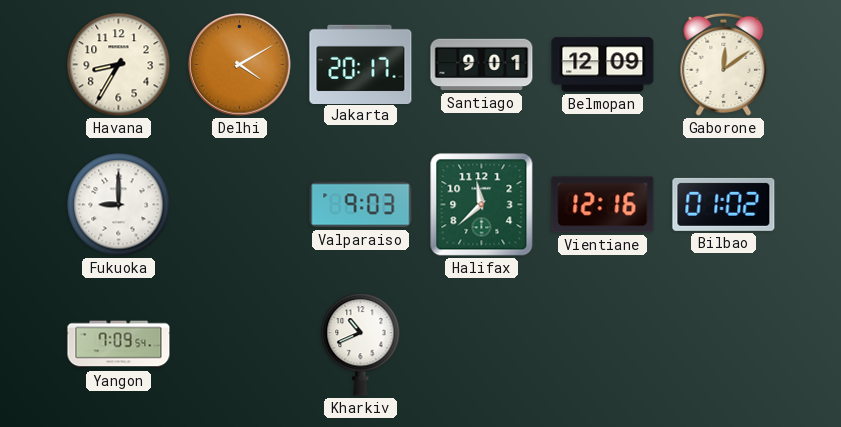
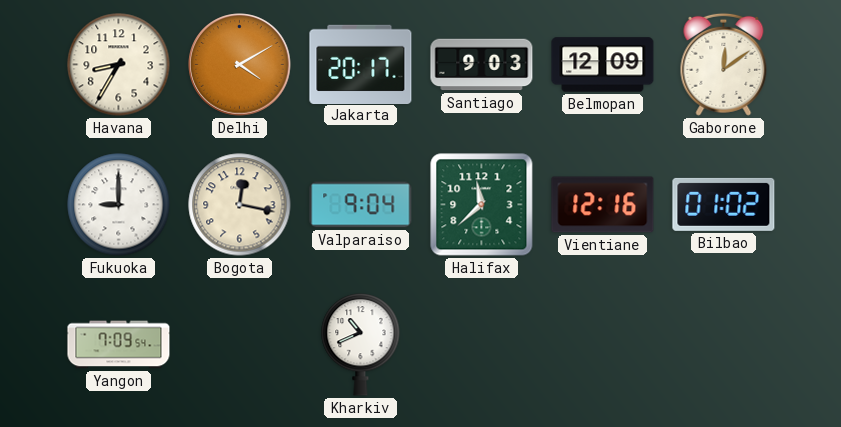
Santiago: 9:01 -> 9:03
Bogota: none -> 12:17
Valparaiso: 9:03 -> 9:04
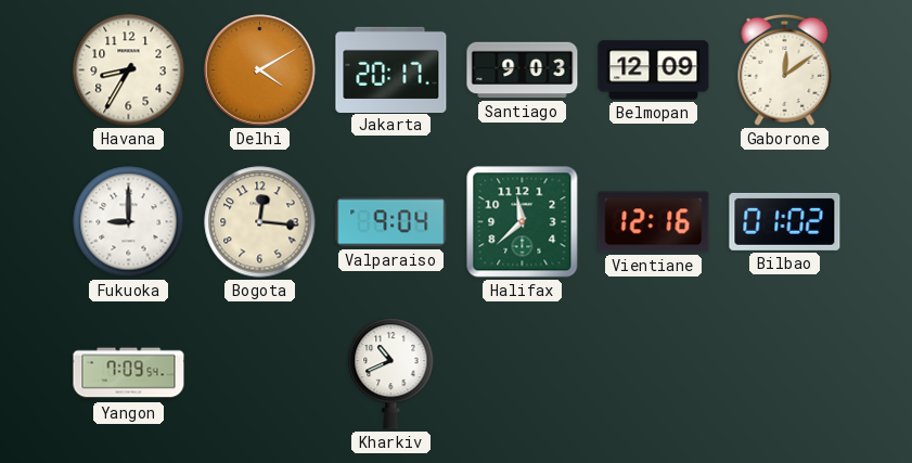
Bogota: 12:17 -> 12:16
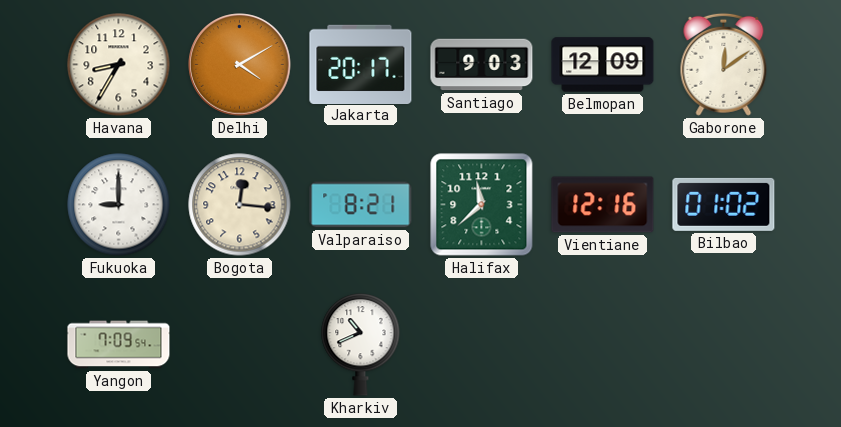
Valparaiso: 9:04 -> 8:21
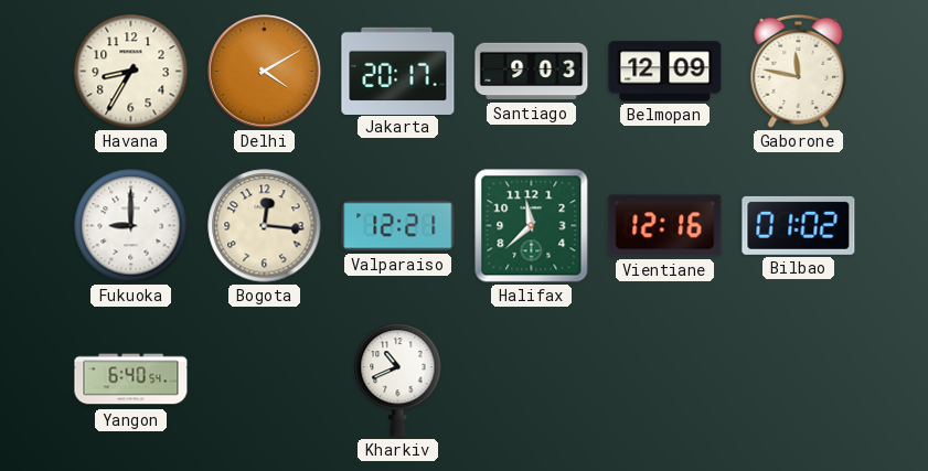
Gaborone: 12:09 -> 11:47
Valparaiso: 8:21 -> 12:21
Yangon: 7:09 -> 6:40
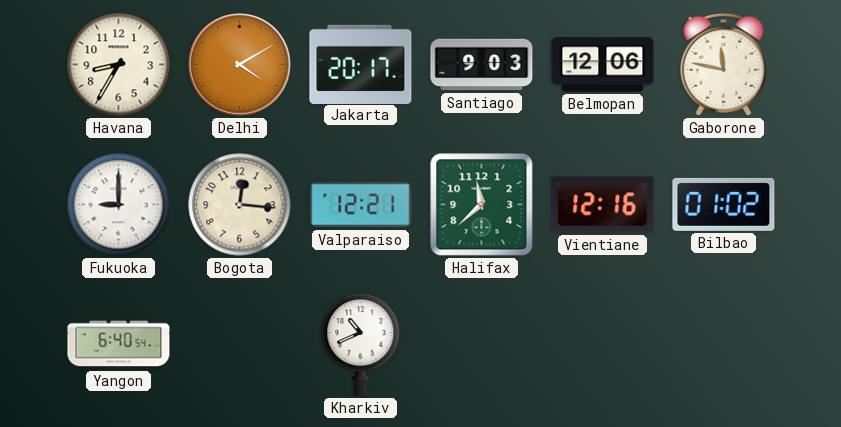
Belmopan: 12:09 -> 12:06
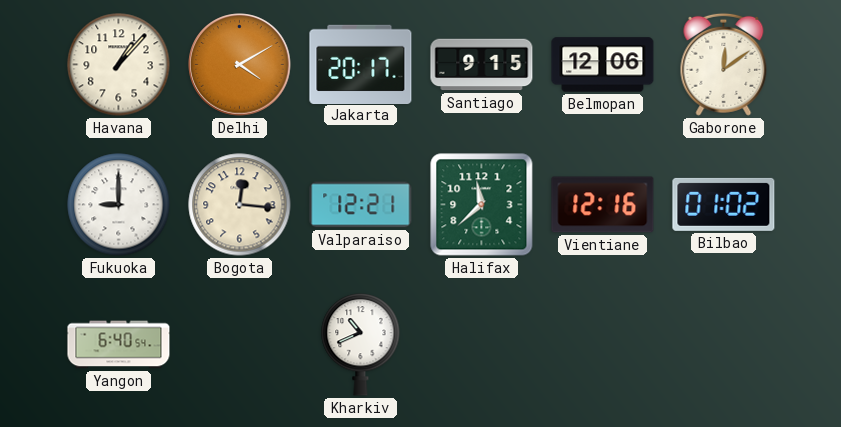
Havana: 8:35 -> 1:07
Santiago: 9:03 -> 9:15
Gaborone: 11:47 -> 12:09
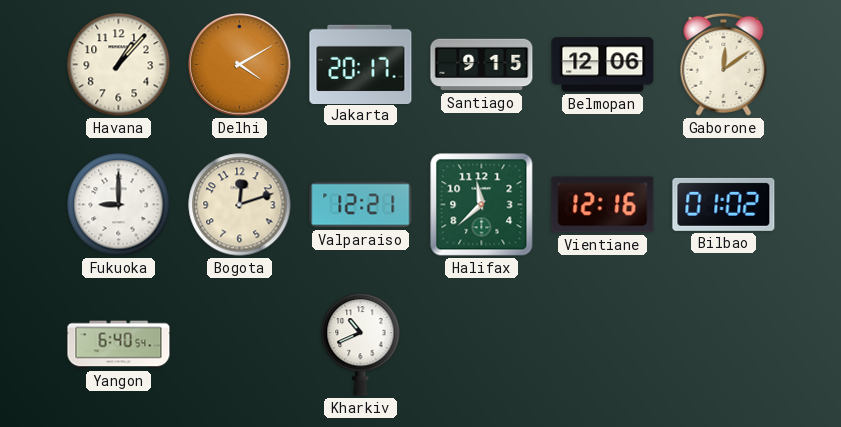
Bogota: 12:16 -> 12:12
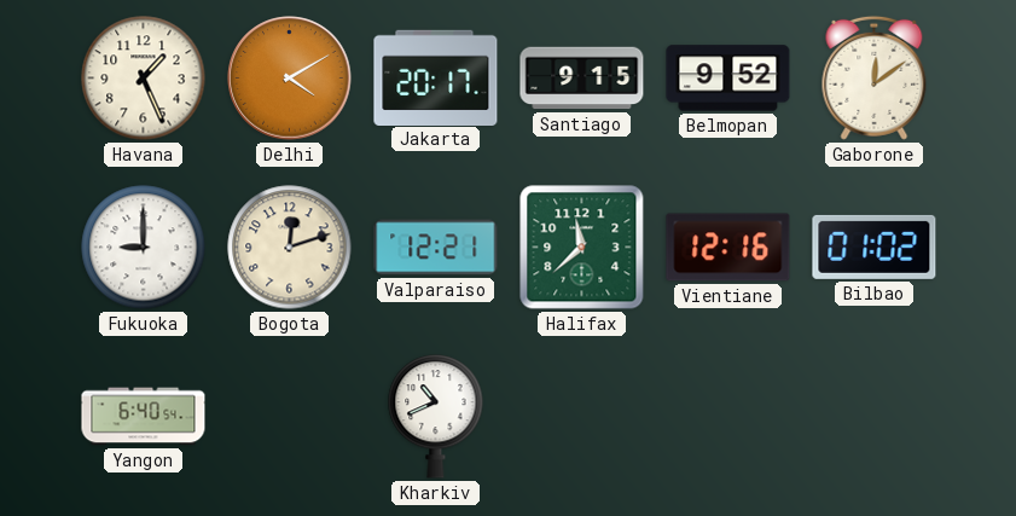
Havana: 1:07 -> 1:26
Belmopan: 12:06 -> 9:52
